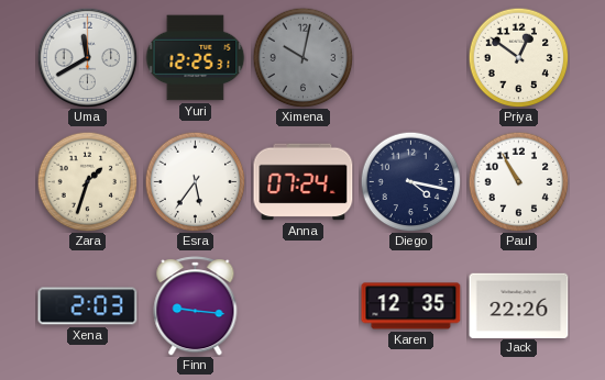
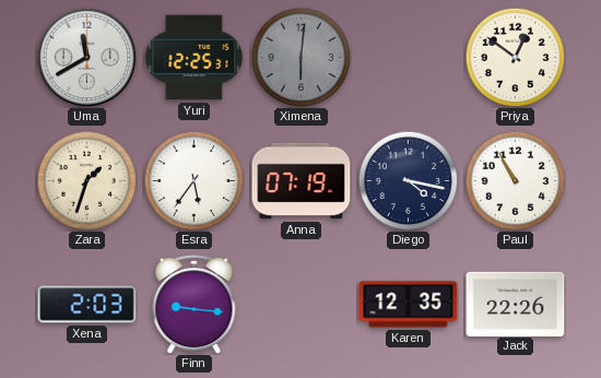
Ximena: 10:02 -> 6:01
Anna: 07:24 -> 07:19
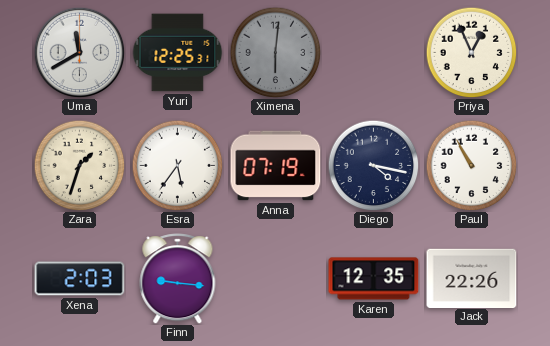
Priya: 12:51 -> 12:56
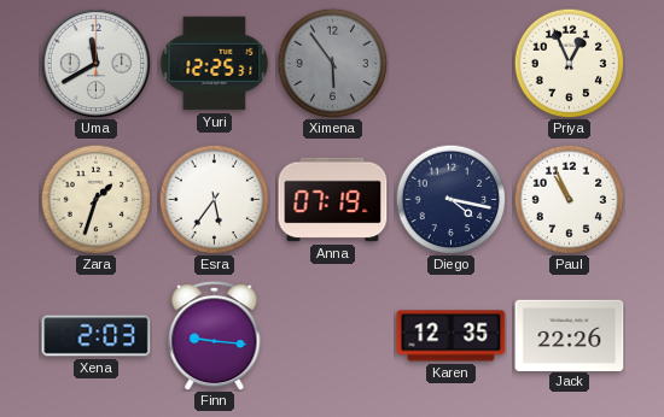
Ximena: 6:01 -> 5:54
Paul: 10:55 -> 10:56
